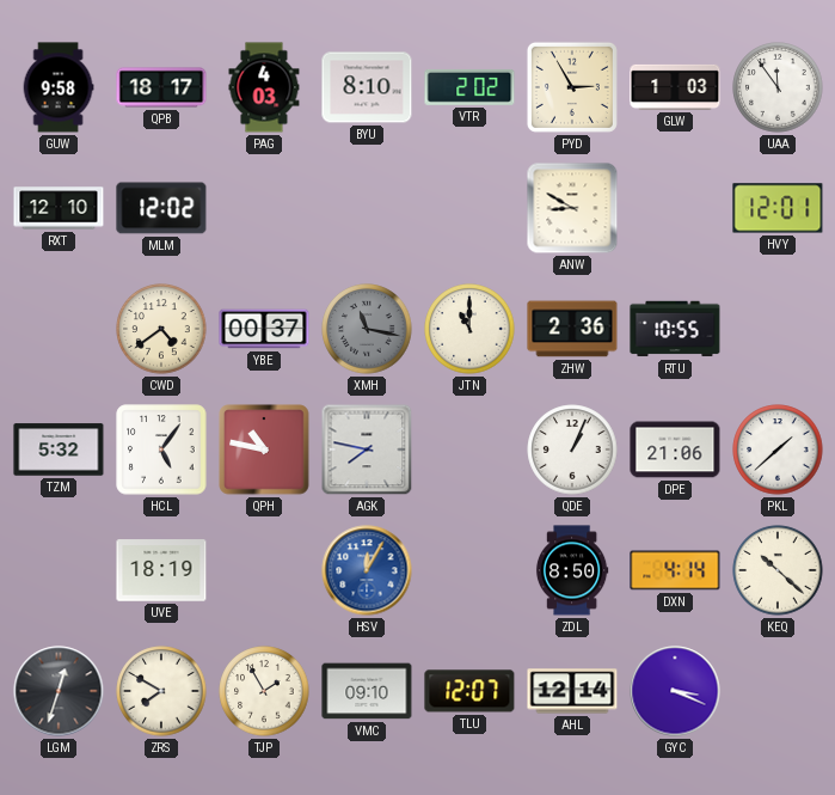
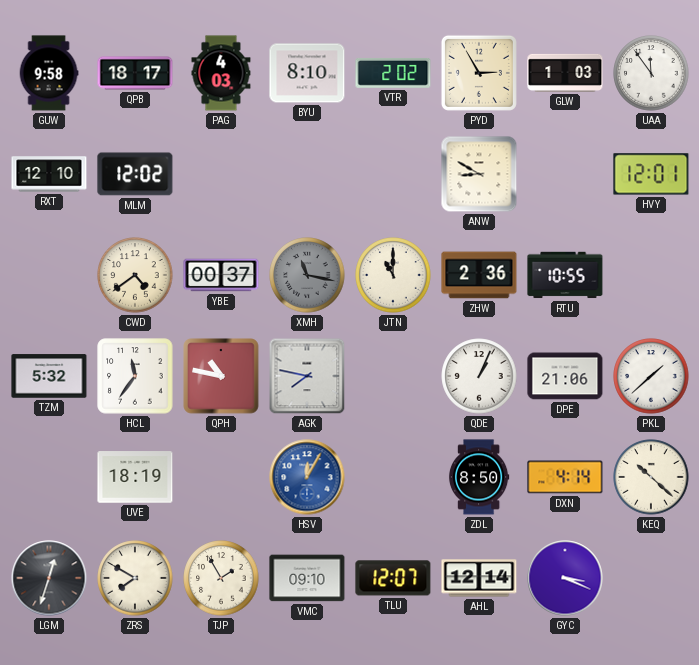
HCL: 5:06 -> 11:36
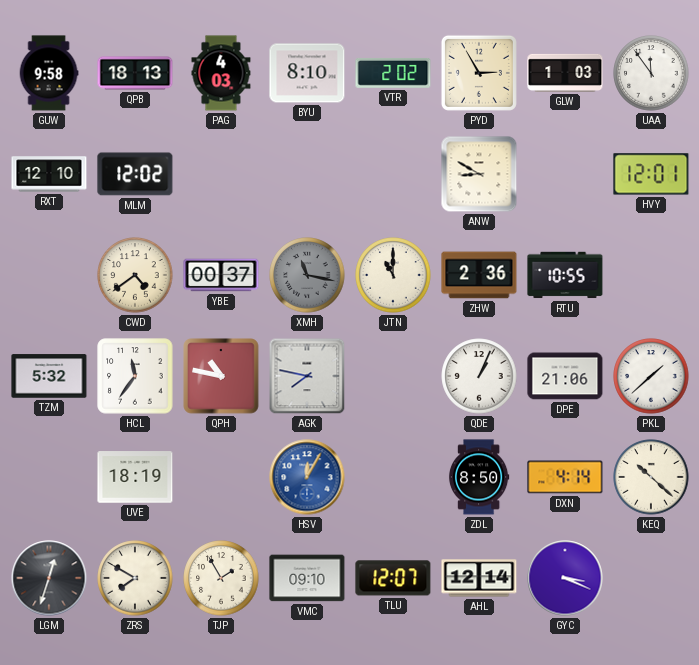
QPB: 18:17 -> 18:13
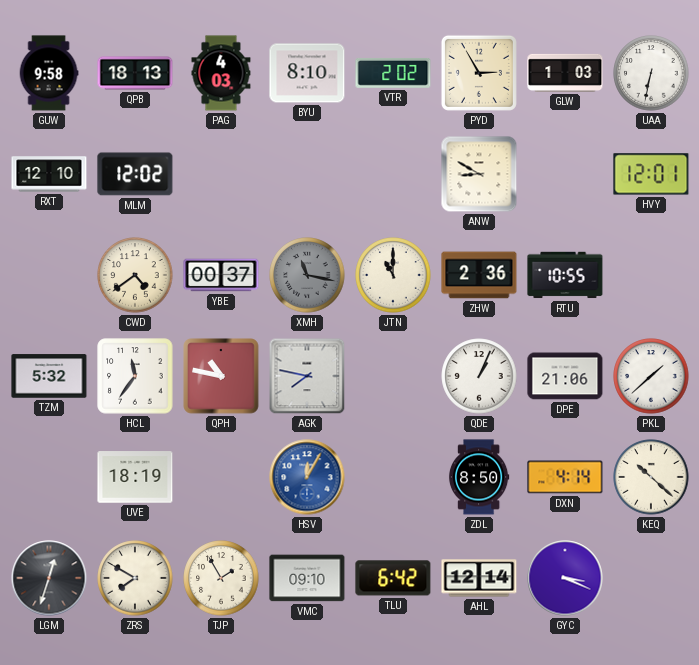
UAA: 11:54 -> 6:32
TLU: 12:07 -> 6:42
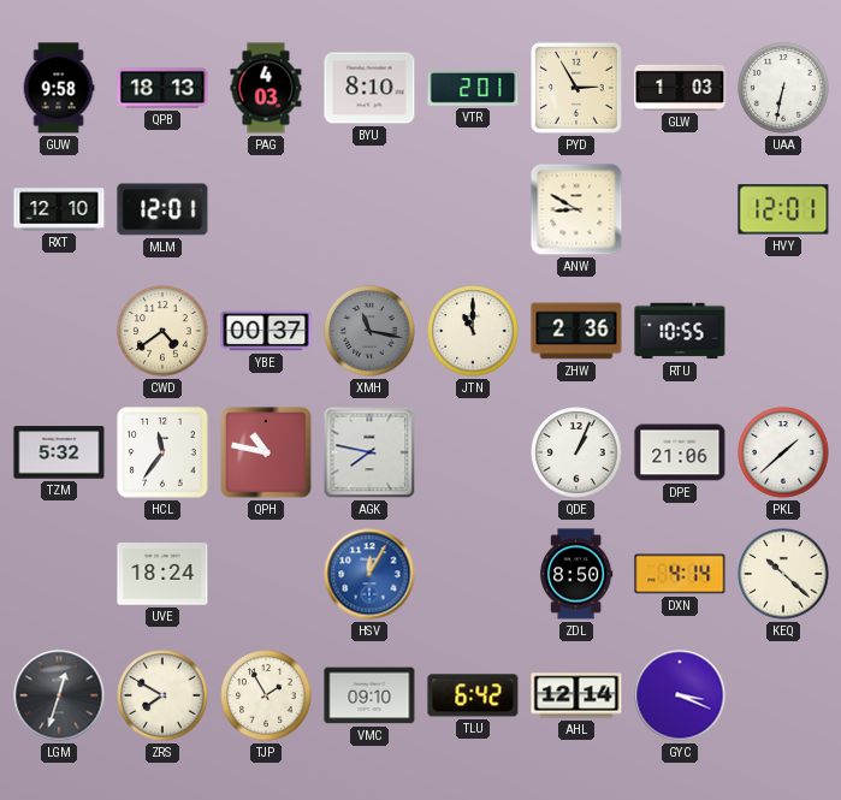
VTR: 2:02 -> 2:01
MLM: 12:02 -> 12:01
UVE: 18:19 -> 18:24
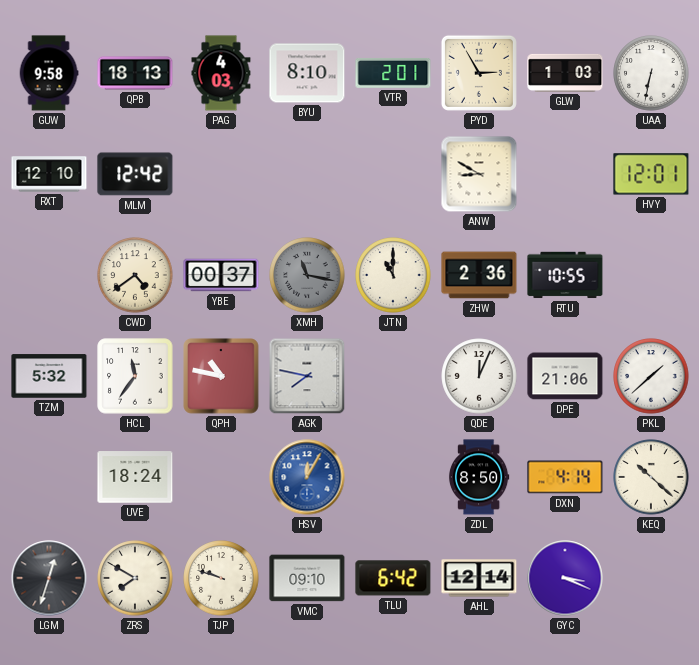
MLM: 12:01 -> 12:42
QDE: 1:04 -> 12:04
TJP: 1:55 -> 9:48
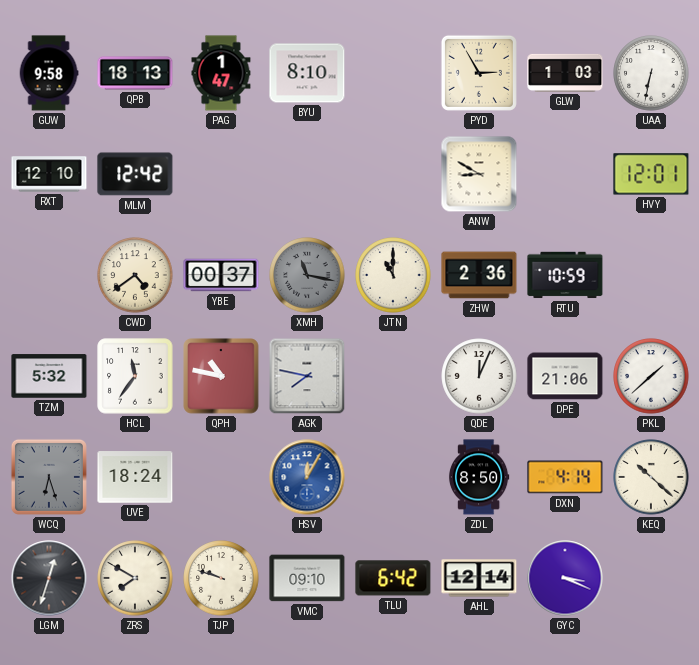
PAG: 4:03 -> 1:47
VTR: 2:01 -> none
RTU: 10:55 -> 10:59
WCQ: none -> 6:27
